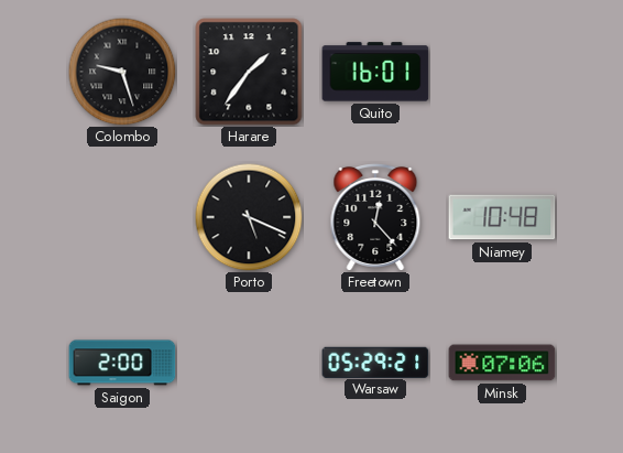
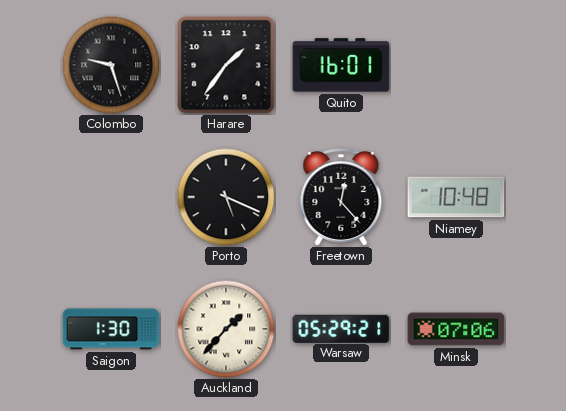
Saigon: 2:00 -> 1:30
Auckland: none -> 1:37
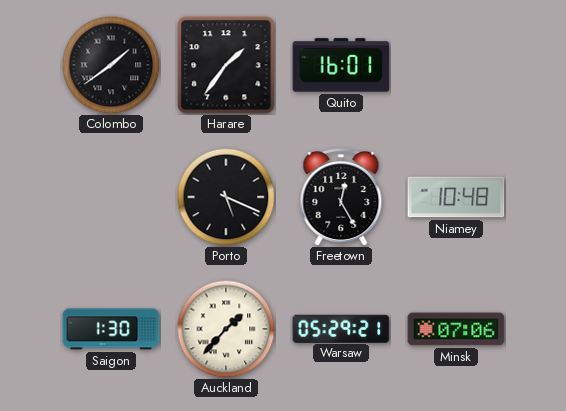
Colombo: 9:27 -> 1:39
Freetown: 12:23 -> 12:25
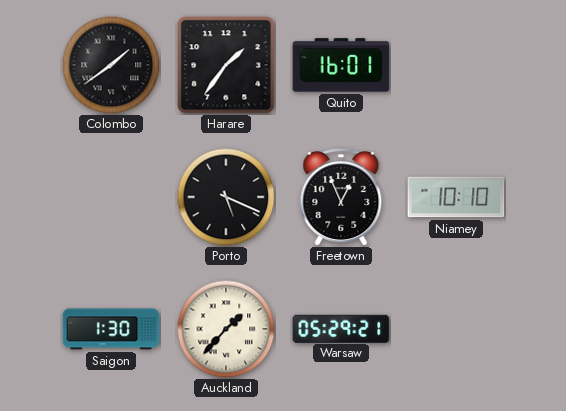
Freetown: 12:25 -> 12:56
Niamey: 10:48 -> 10:10
Minsk: 07:06 -> none
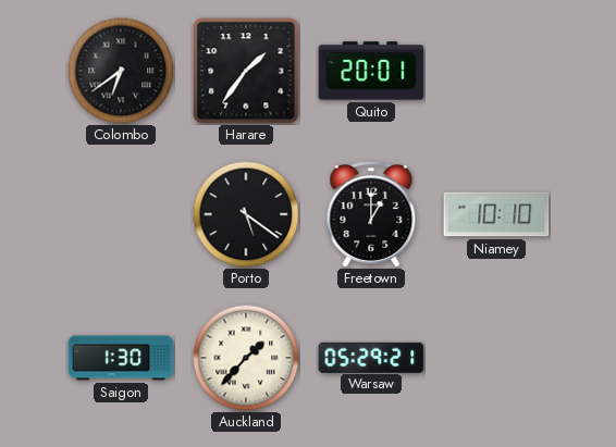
Colombo: 1:39 -> 6:39
Quito: 16:01 -> 20:01
Porto: 5:19 -> 5:21
Freetown: 12:56 -> 1:00
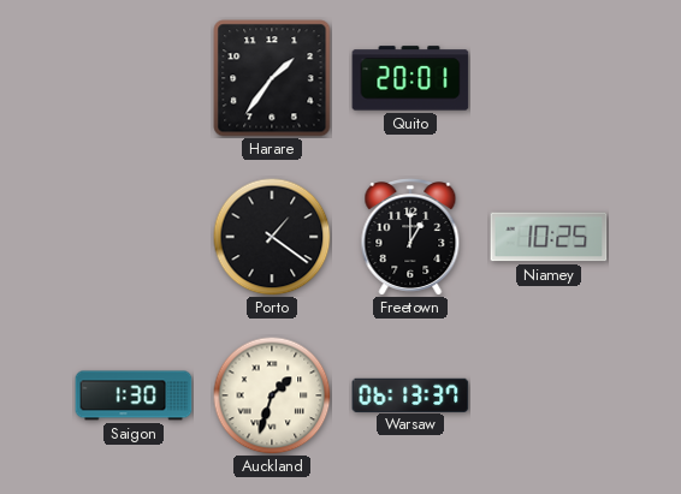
Colombo: 6:39 -> none
Porto: 5:21 -> 1:21
Niamey: 10:10 -> 10:25
Auckland: 1:37 -> 1:33
Warsaw: 05:29 -> 06:13
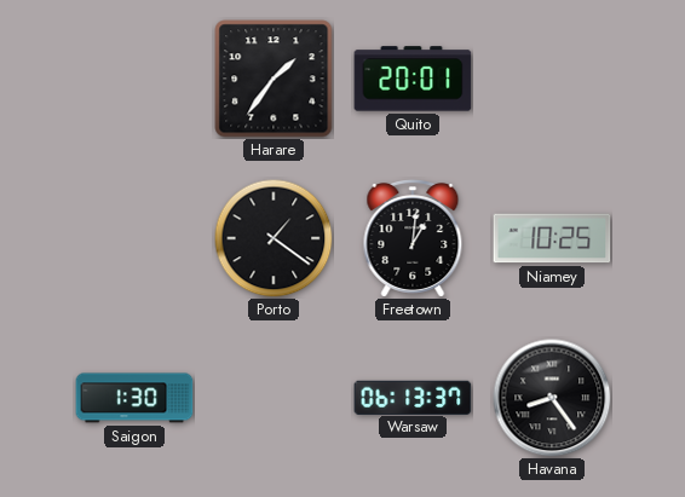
Freetown: 1:00 -> 1:01
Auckland: 1:33 -> none
Havana: none -> 8:24
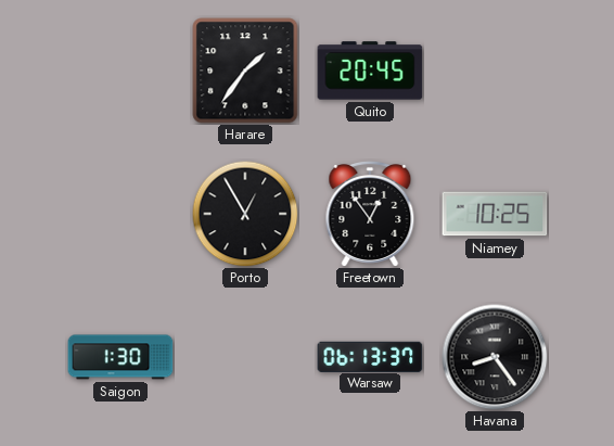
Quito: 20:01 -> 20:45
Porto: 1:21 -> 12:55
Freetown: 1:01 -> 12:54
